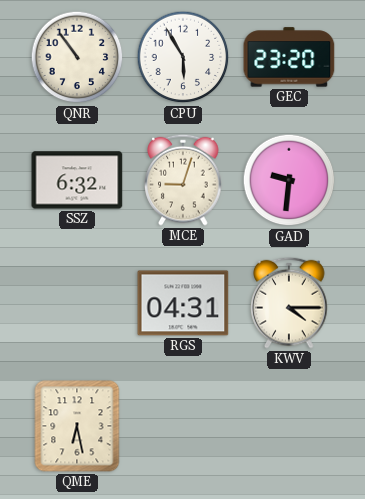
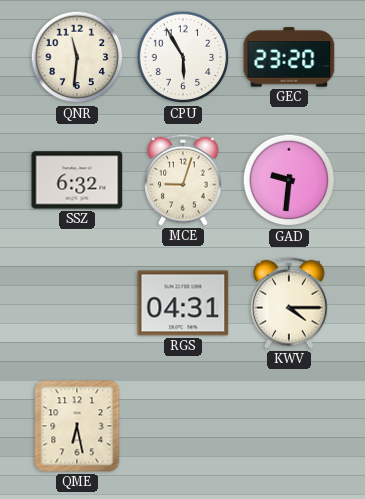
QNR: 10:54 -> 11:31
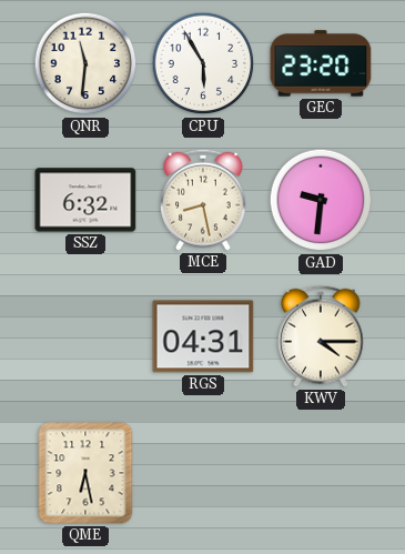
MCE: 9:03 -> 8:28
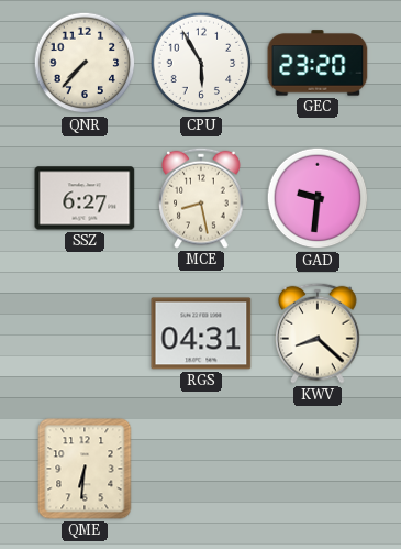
QNR: 11:31 -> 7:37
SSZ: 6:32 -> 6:27
KWV: 4:15 -> 8:22
QME: 6:28 -> 6:31
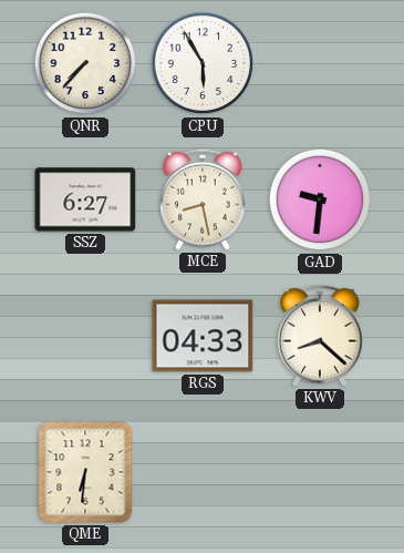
GEC: 23:20 -> none
RGS: 04:31 -> 04:33
